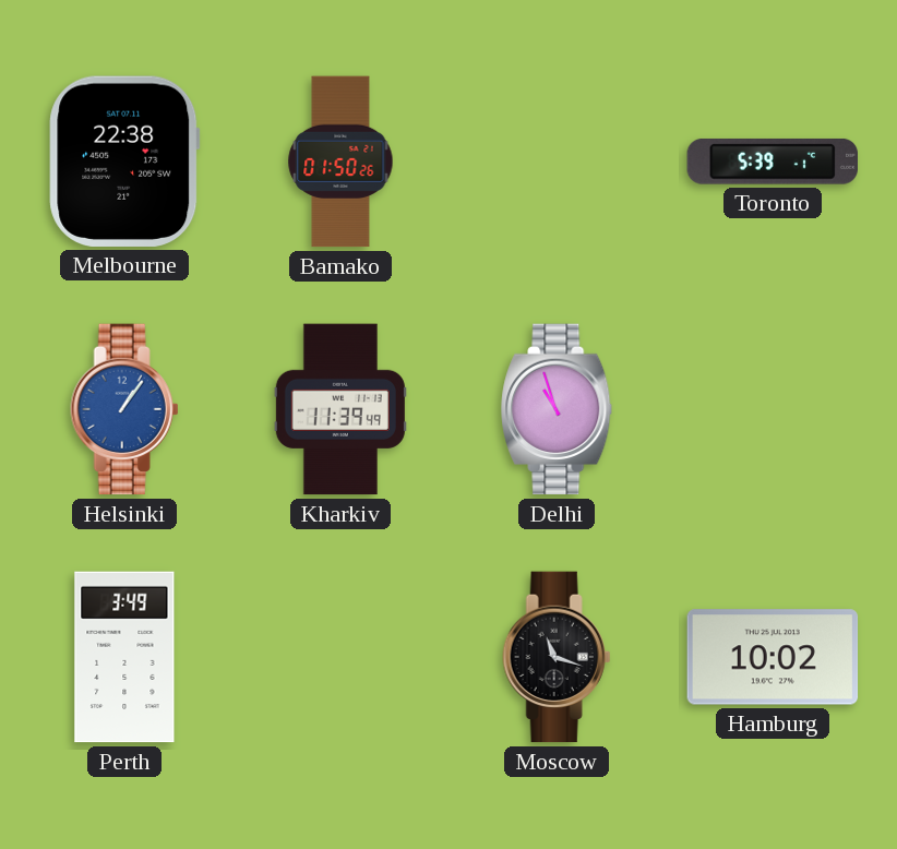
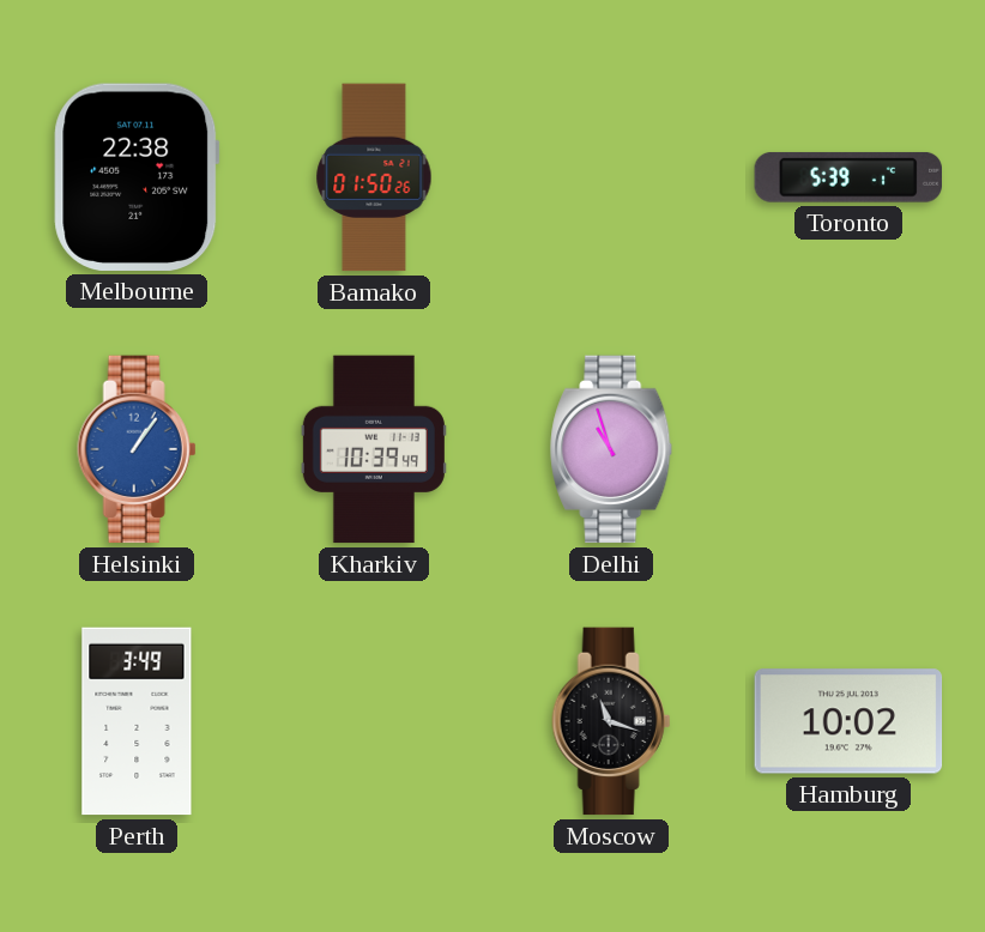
Kharkiv: 11:39 -> 10:39
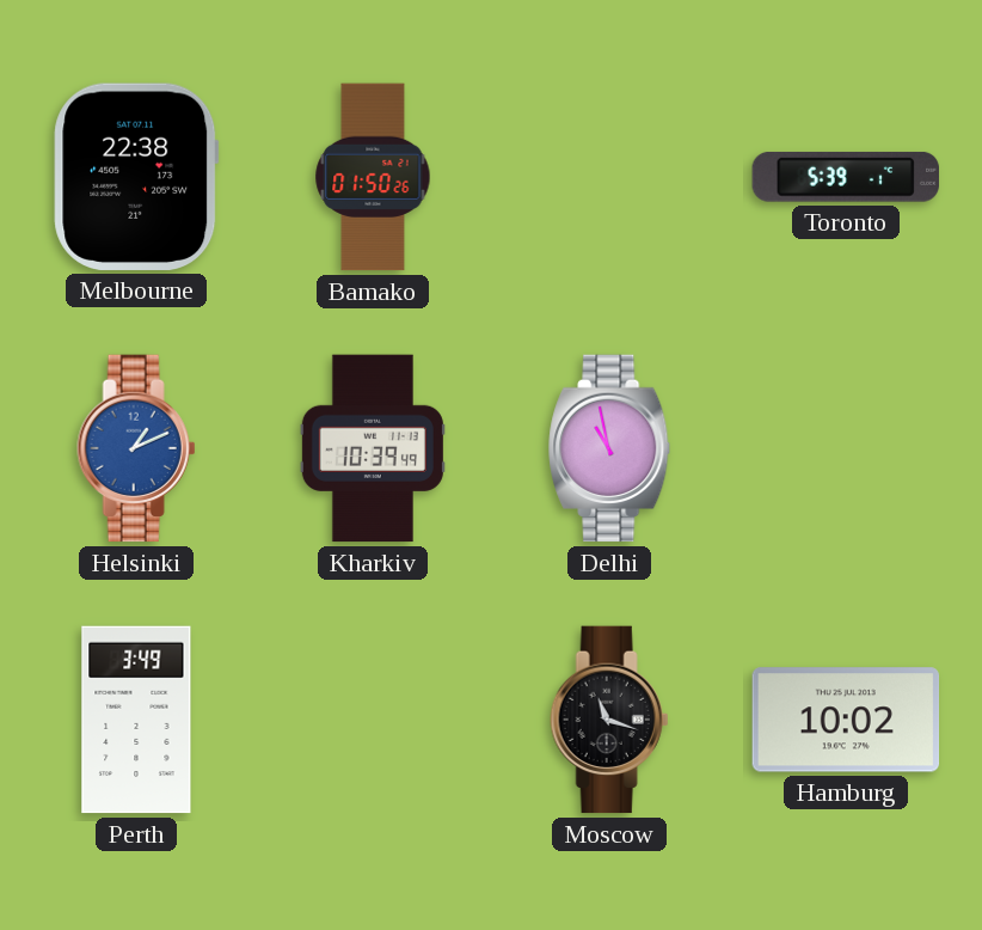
Helsinki: 1:06 -> 1:11
Delhi: 10:57 -> 10:58
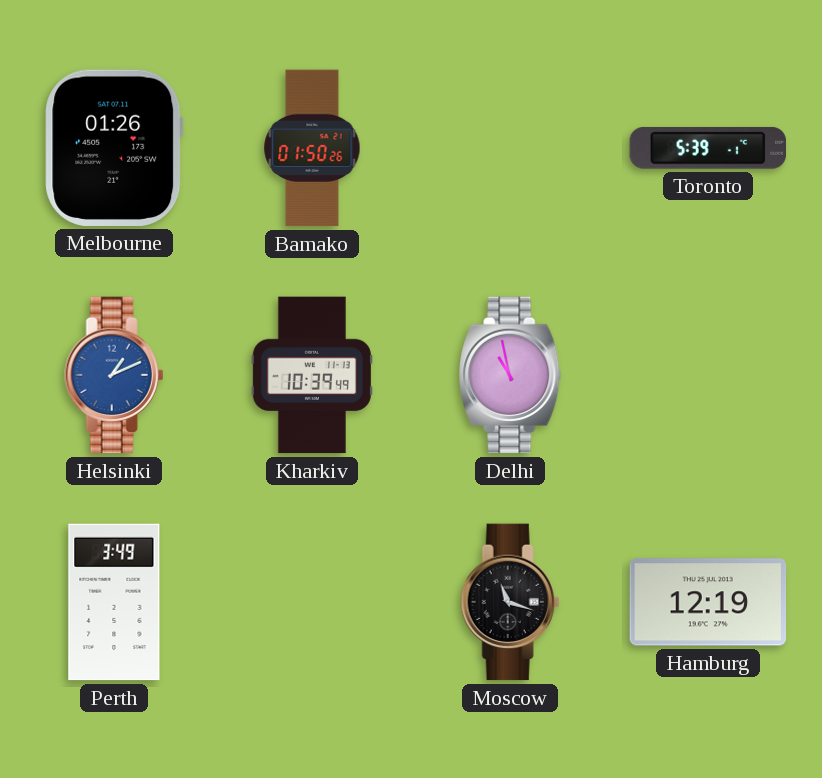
Melbourne: 22:38 -> 01:26
Hamburg: 10:02 -> 12:19
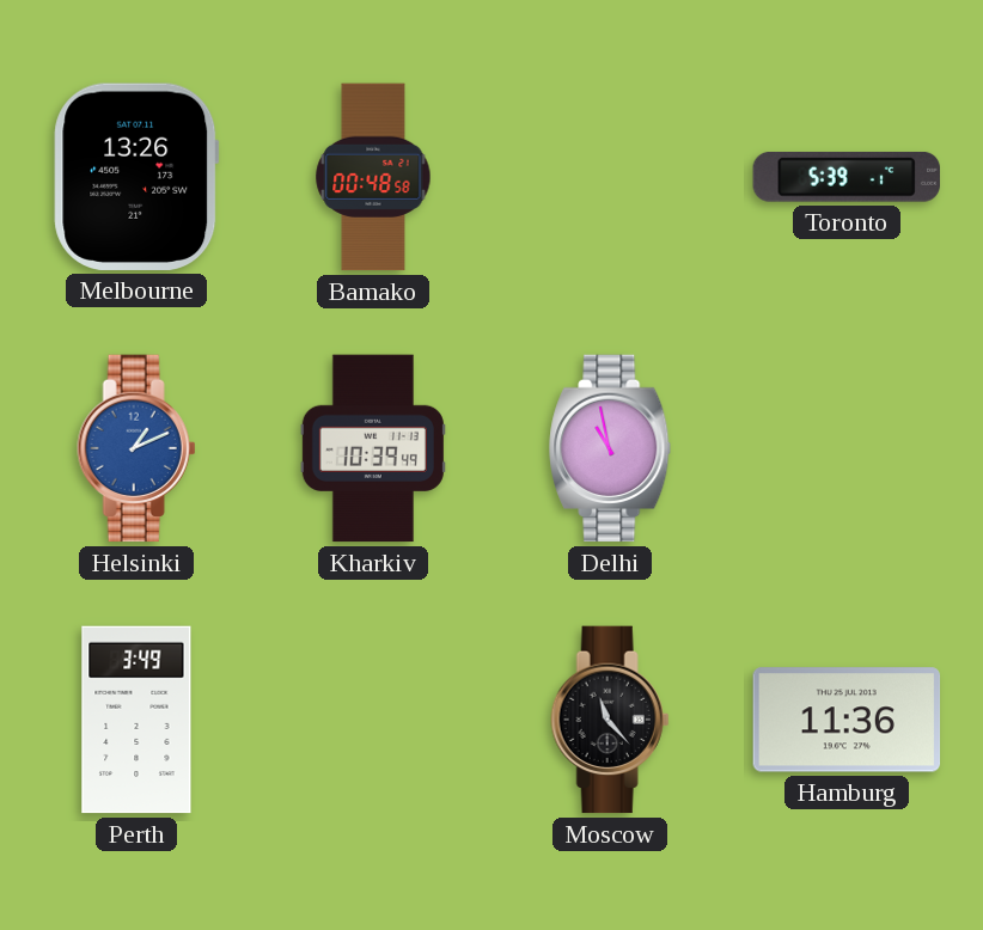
Melbourne: 01:26 -> 13:26
Bamako: 01:50 -> 00:48
Moscow: 11:18 -> 11:23
Hamburg: 12:19 -> 11:36
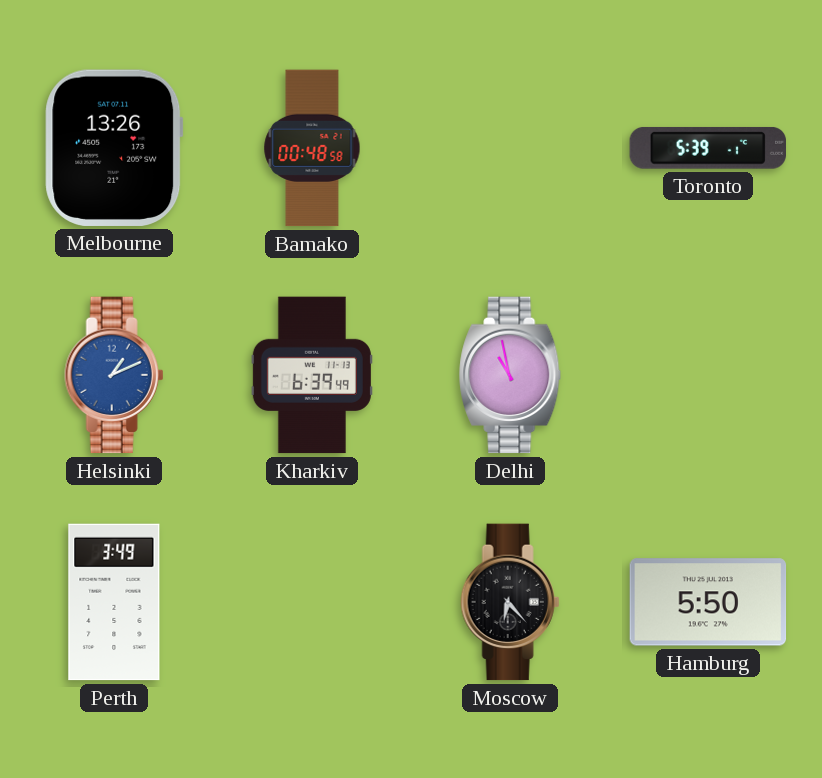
Kharkiv: 10:39 -> 6:39
Moscow: 11:23 -> 6:23
Hamburg: 11:36 -> 5:50
